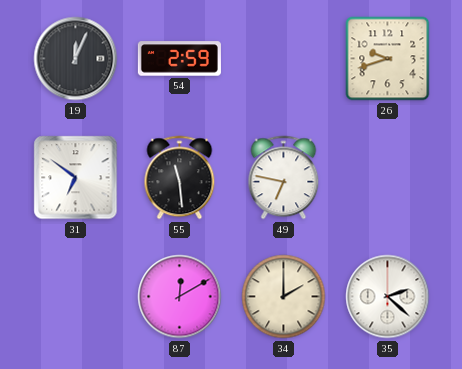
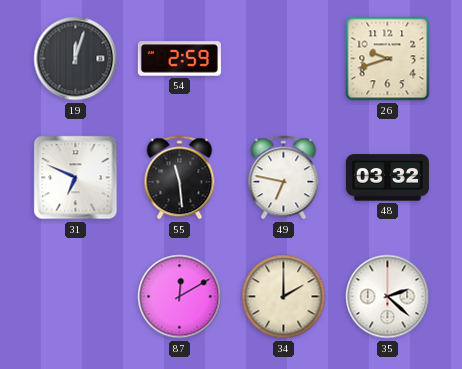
19: 12:04 -> 12:03
31: 6:51 -> 6:49
48: none -> 03:32
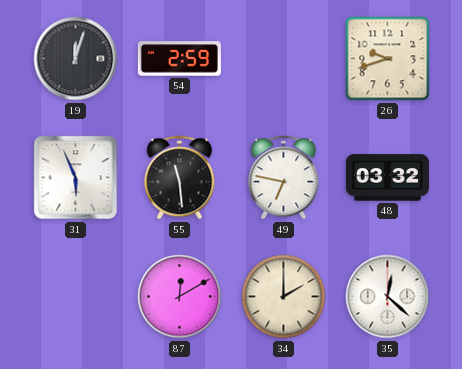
31: 6:49 -> 5:56
35: 2:22 -> 12:22
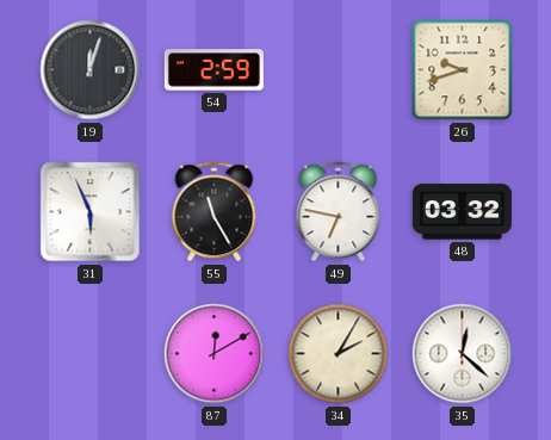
55: 11:29 -> 11:25
34: 2:00 -> 2:05
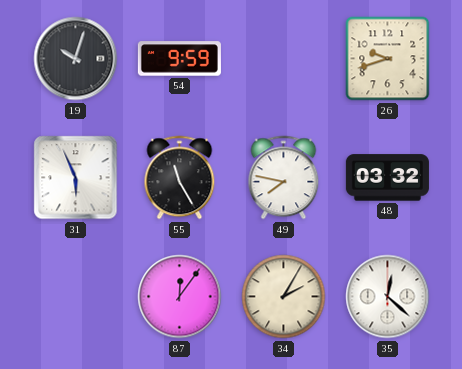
19: 12:03 -> 10:03
54: 2:59 -> 9:59
49: 6:47 -> 7:47
87: 12:10 -> 12:06
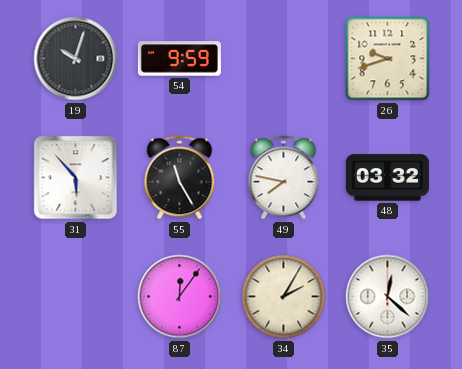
31: 5:56 -> 5:53
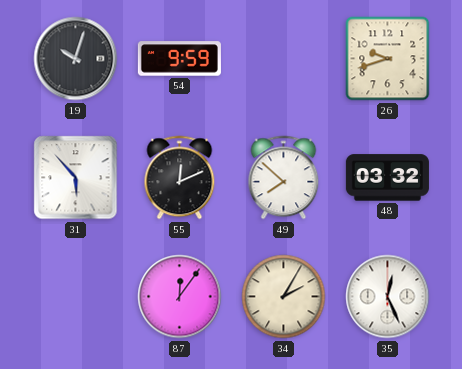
55: 11:25 -> 12:11
49: 7:47 -> 7:52
35: 12:22 -> 12:26
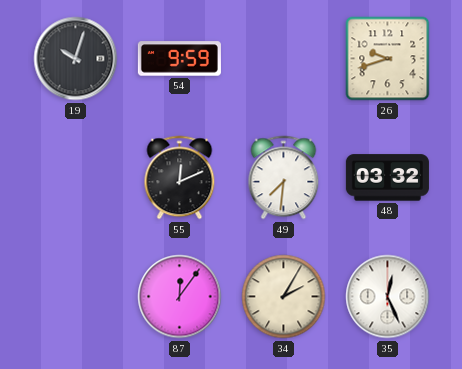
31: 5:53 -> none
49: 7:52 -> 7:31
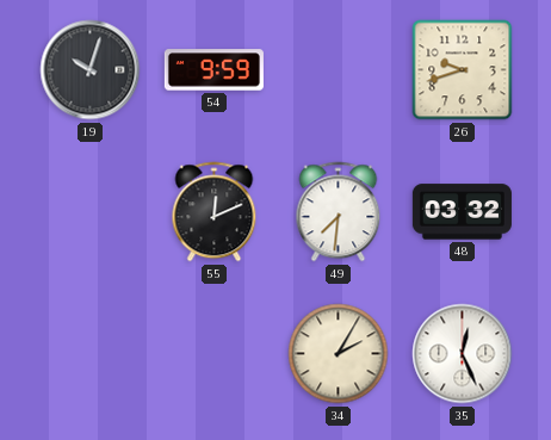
87: 12:06 -> none
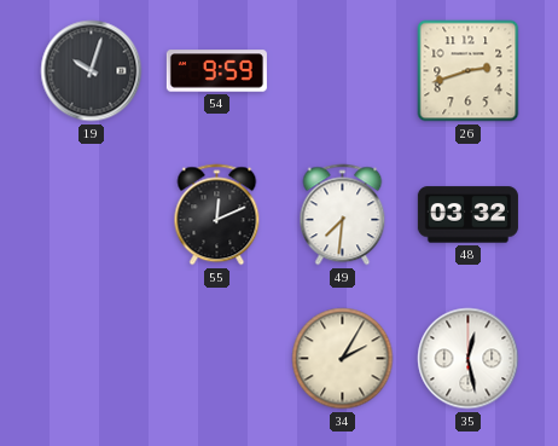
26: 9:42 -> 2:42
35: 12:26 -> 12:28
